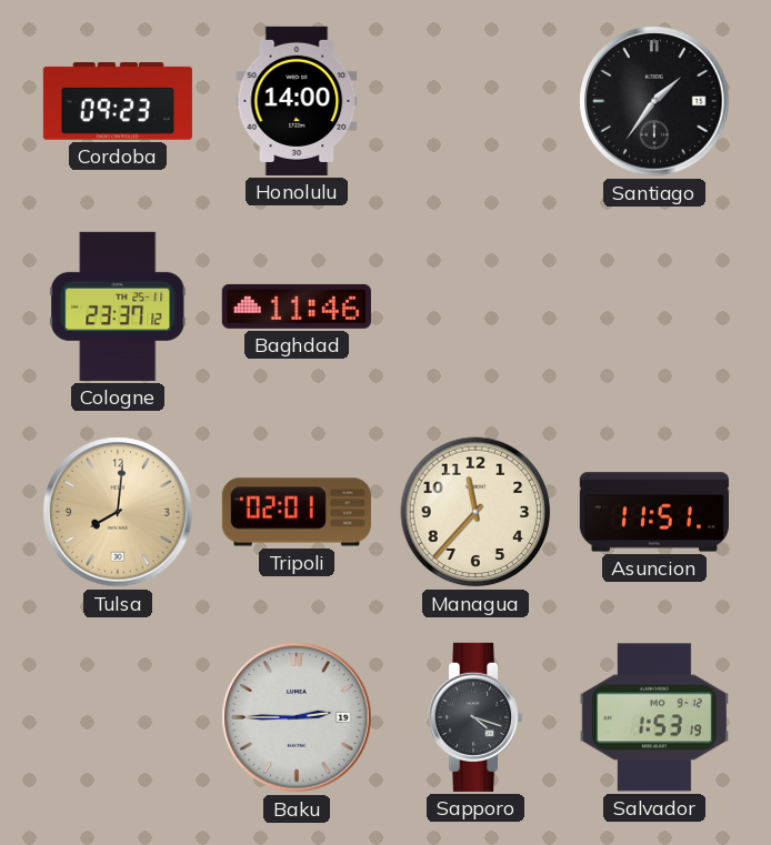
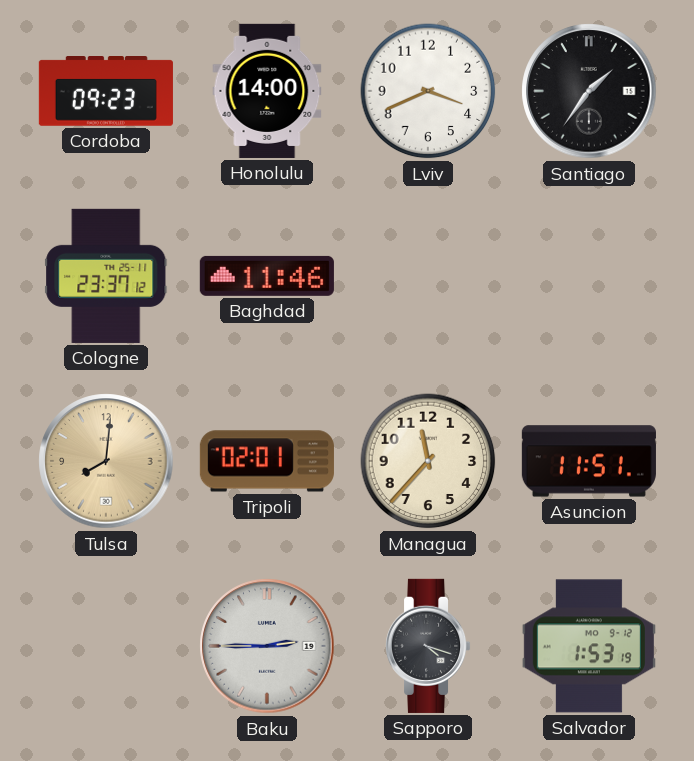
Lviv: none -> 3:41
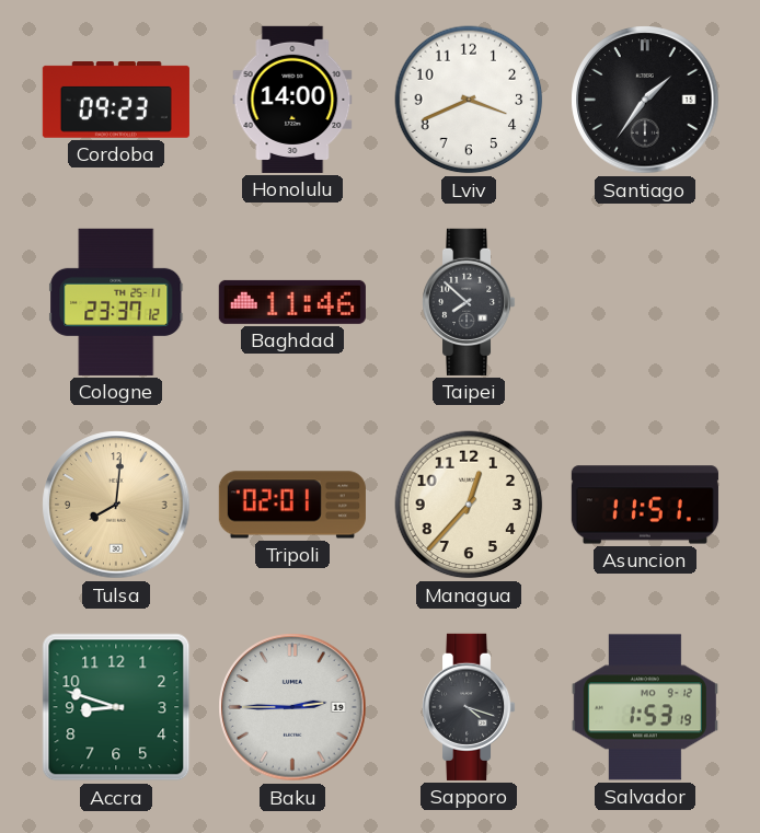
Taipei: none -> 7:52
Managua: 11:37 -> 12:37
Accra: none -> 8:48
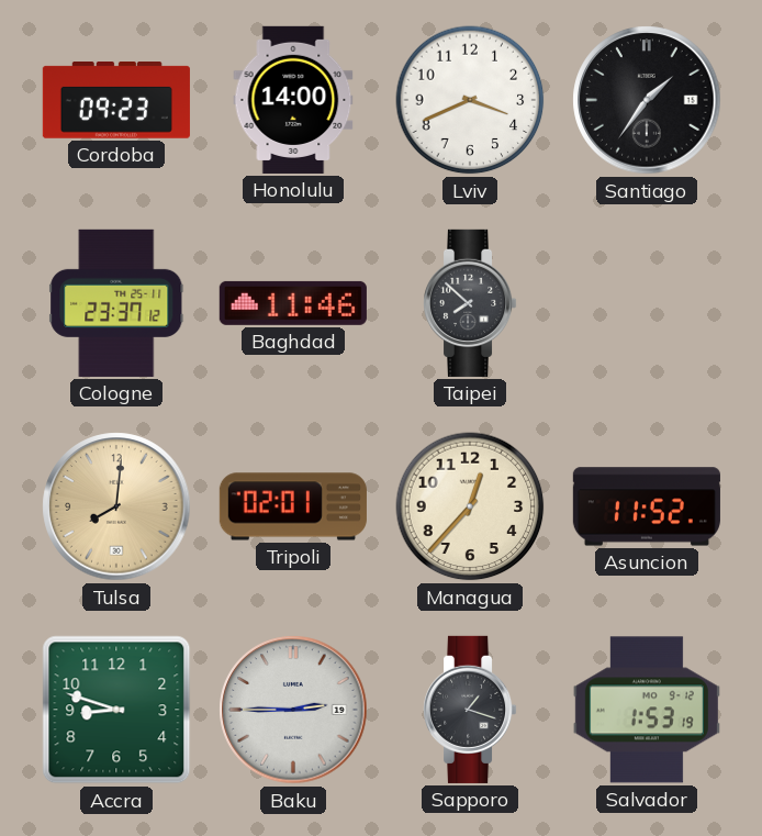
Asuncion: 11:51 -> 11:52
Sapporo: 4:18 -> 1:18
